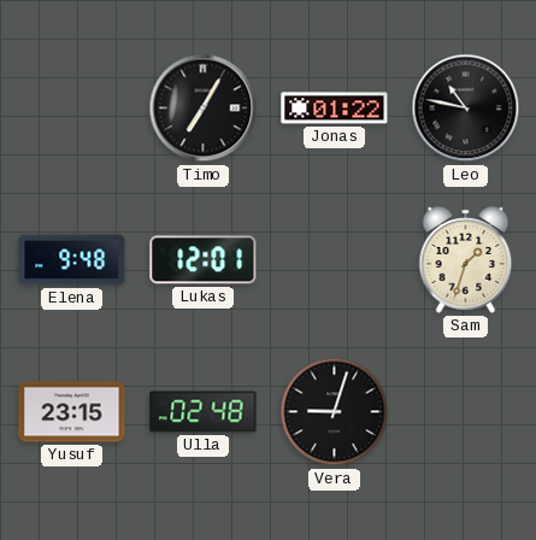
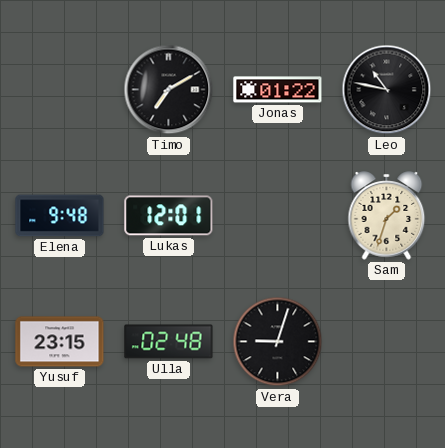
Timo: 7:05 -> 7:10
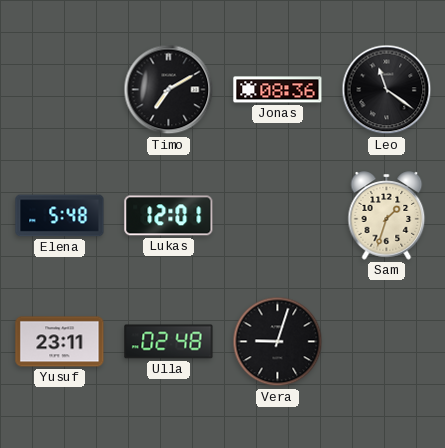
Jonas: 01:22 -> 08:36
Leo: 10:47 -> 11:21
Elena: 9:48 -> 5:48
Yusuf: 23:15 -> 23:11
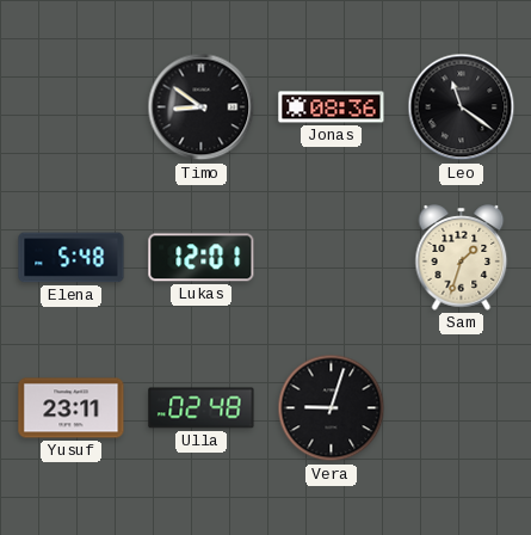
Timo: 7:10 -> 8:51
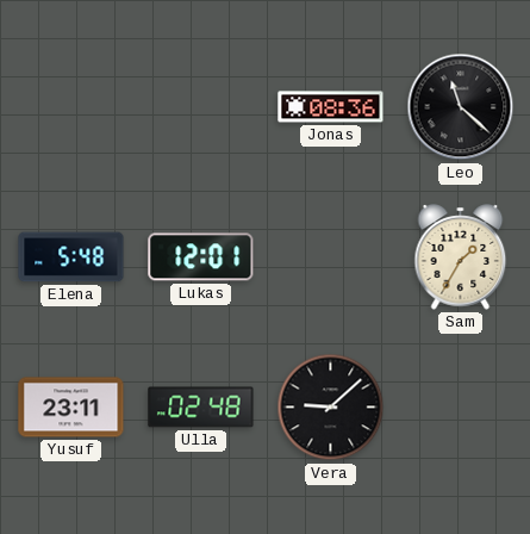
Timo: 8:51 -> none
Leo: 11:21 -> 11:22
Sam: 1:33 -> 1:35
Vera: 9:03 -> 9:08
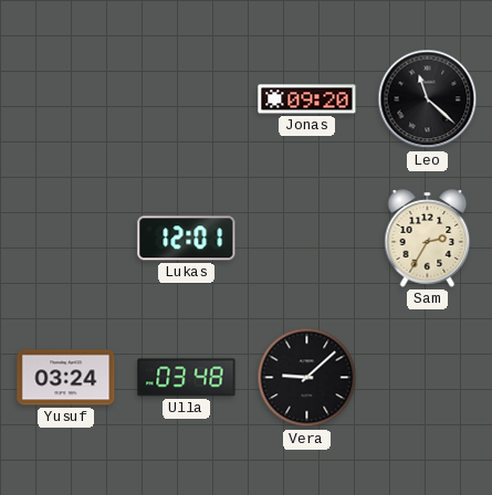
Jonas: 08:36 -> 09:20
Elena: 5:48 -> none
Sam: 1:35 -> 2:35
Yusuf: 23:11 -> 03:24
Ulla: 02:48 -> 03:48
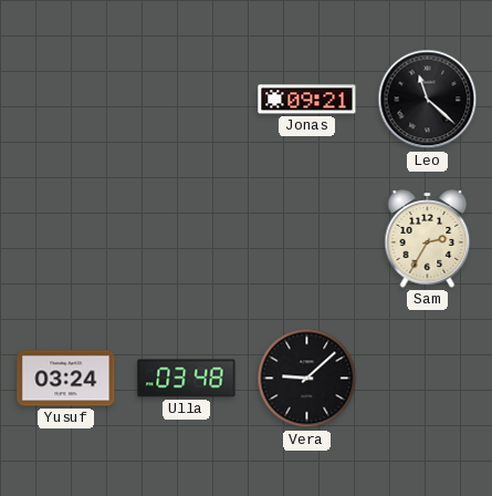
Jonas: 09:20 -> 09:21
Lukas: 12:01 -> none
